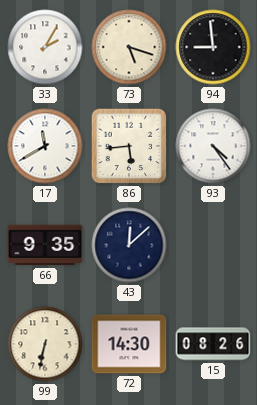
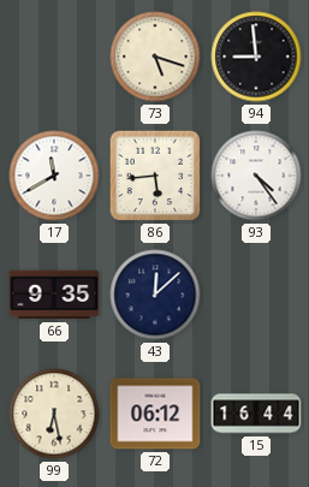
33: 2:05 -> none
99: 6:32 -> 6:28
72: 14:30 -> 06:12
15: 08:26 -> 16:44
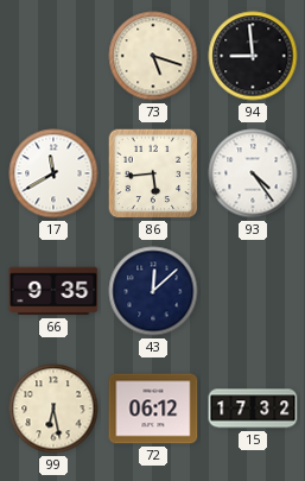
15: 16:44 -> 17:32
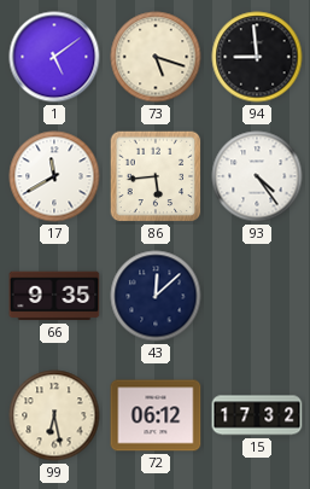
1: none -> 5:09
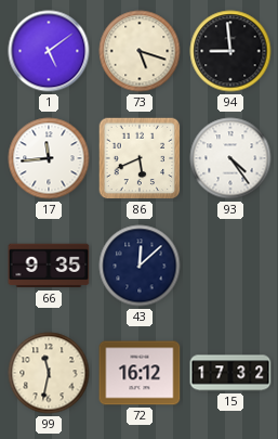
17: 11:40 -> 11:44
86: 5:44 -> 5:41
99: 6:28 -> 11:32
72: 06:12 -> 16:12
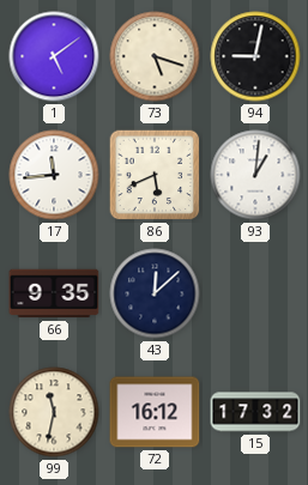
94: 8:59 -> 9:02
93: 4:24 -> 1:01
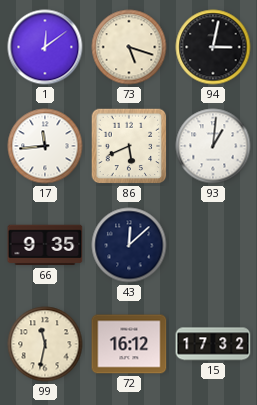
1: 5:09 -> 12:09
94: 9:02 -> 3:02
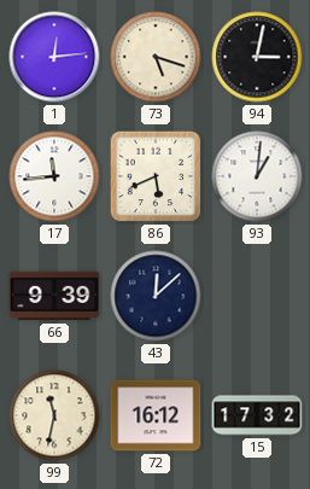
1: 12:09 -> 12:14
66: 9:35 -> 9:39
